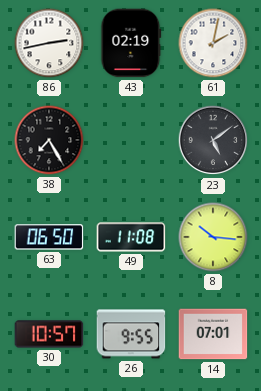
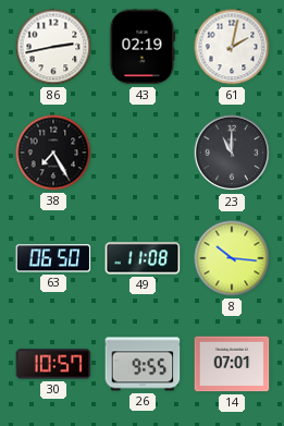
23: 5:09 -> 11:00
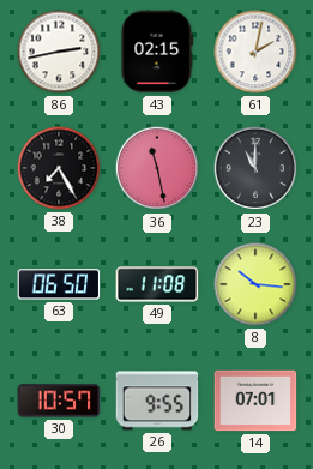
43: 02:19 -> 02:15
36: none -> 11:28
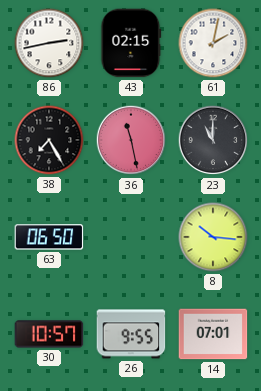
49: 11:08 -> none
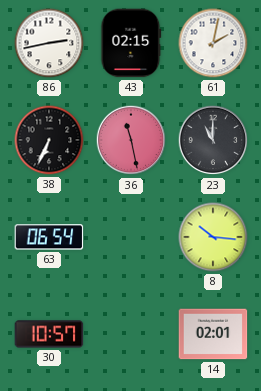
38: 7:25 -> 6:34
63: 06:50 -> 06:54
26: 9:55 -> none
14: 07:01 -> 02:01
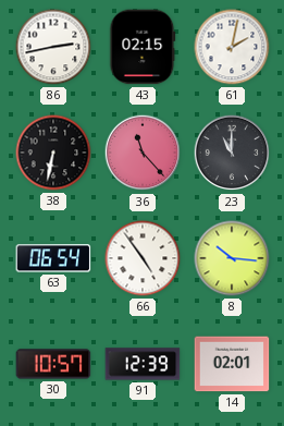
38: 6:34 -> 6:32
36: 11:28 -> 11:23
66: none -> 4:54
91: none -> 12:39
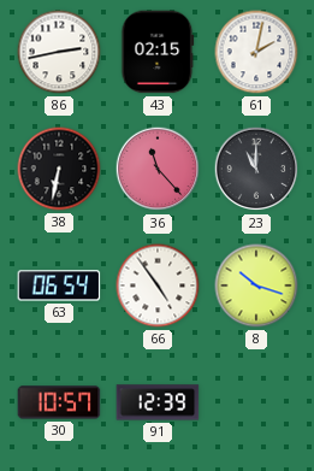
8: 10:16 -> 10:18
14: 02:01 -> none
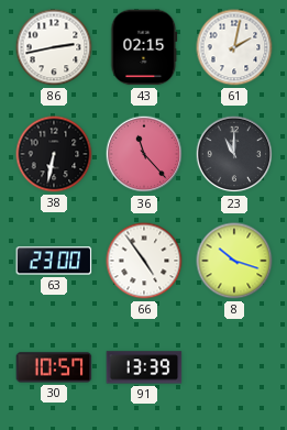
63: 06:54 -> 23:00
91: 12:39 -> 13:39
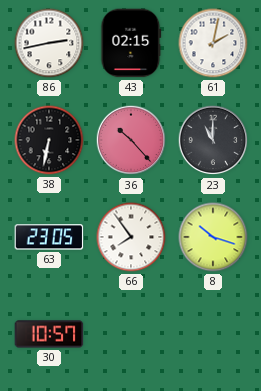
36: 11:23 -> 10:23
63: 23:00 -> 23:05
66: 4:54 -> 7:54
91: 13:39 -> none
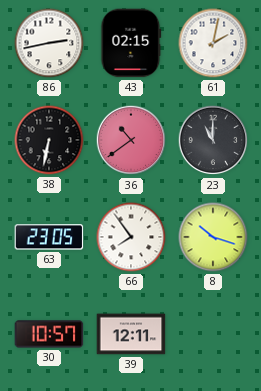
36: 10:23 -> 10:39
39: none -> 12:11
